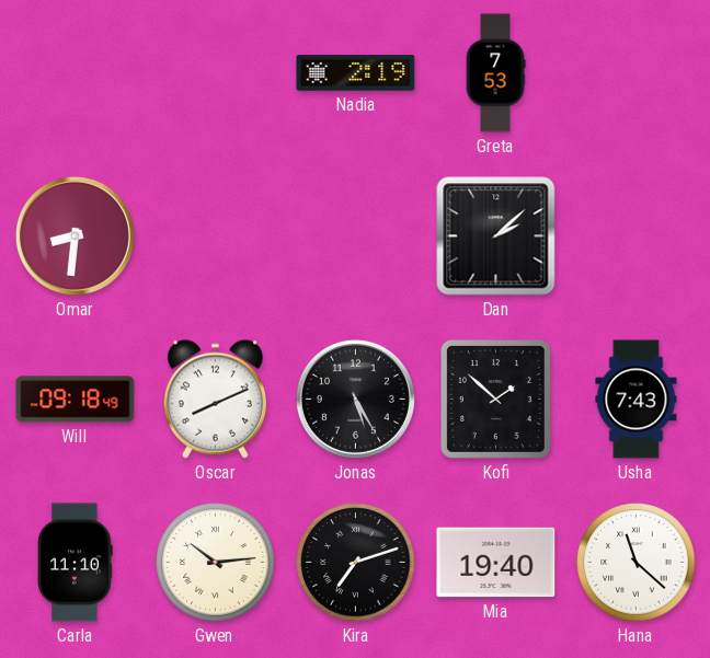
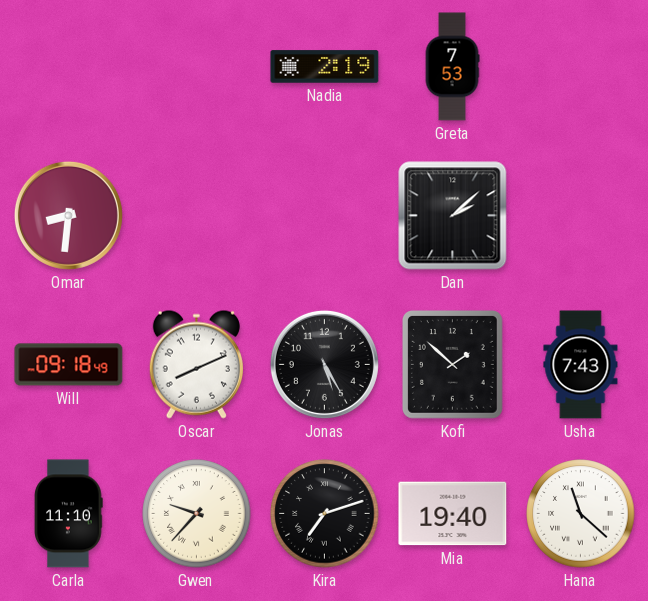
Gwen: 10:14 -> 9:37
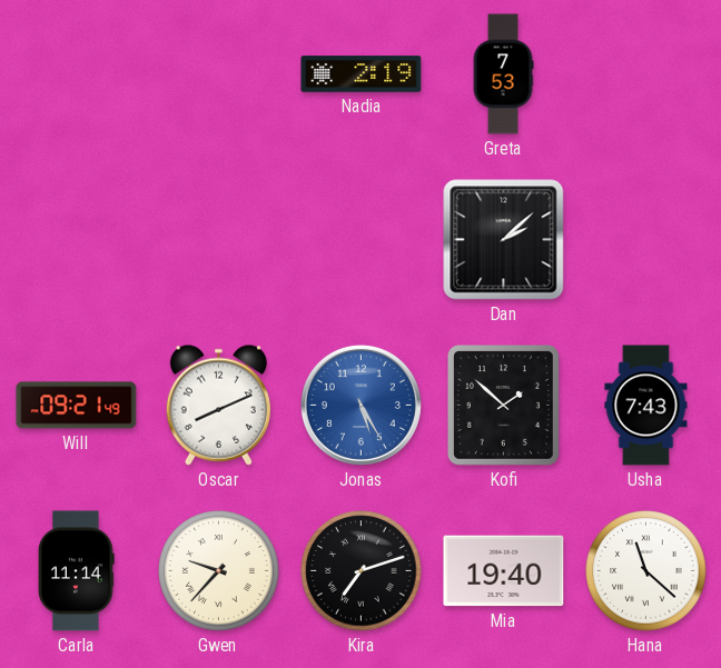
Omar: 8:31 -> none
Will: 09:18 -> 09:21
Jonas dial: black -> blue
Carla: 11:10 -> 11:14
